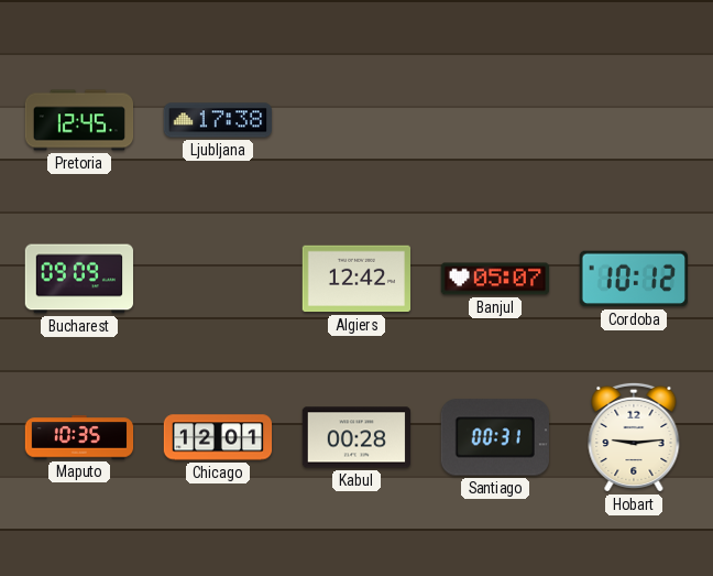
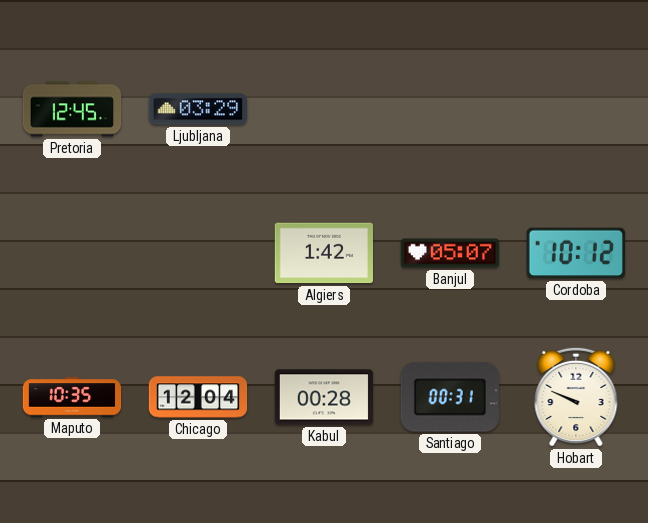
Ljubljana: 17:38 -> 03:29
Bucharest: 09:09 -> none
Algiers: 12:42 -> 1:42
Chicago: 12:01 -> 12:04
Hobart: 9:14 -> 9:49
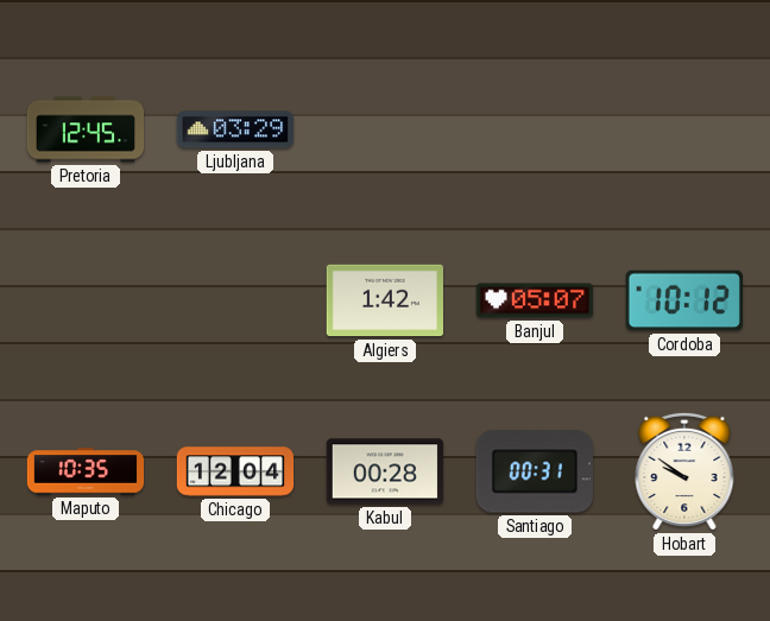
Hobart: 9:49 -> 9:51
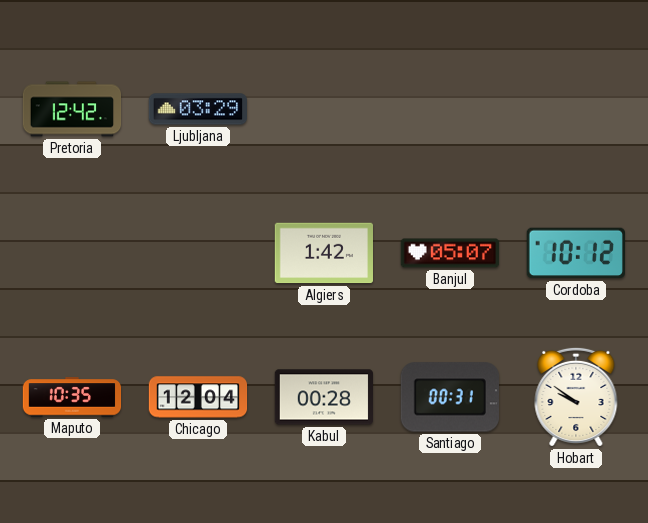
Pretoria: 12:45 -> 12:42
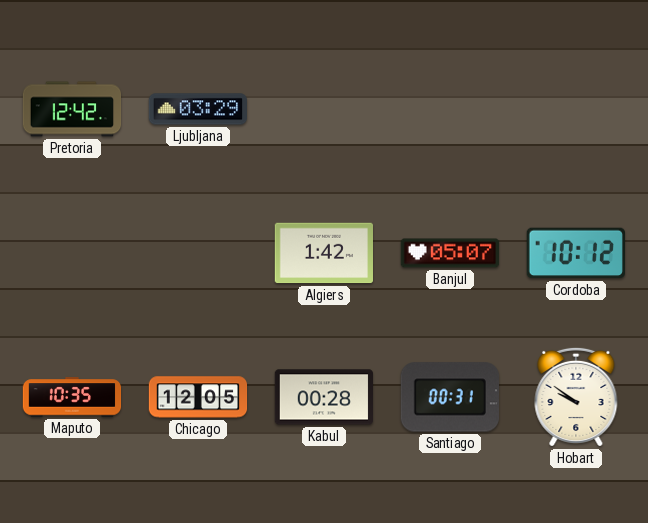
Chicago: 12:04 -> 12:05
